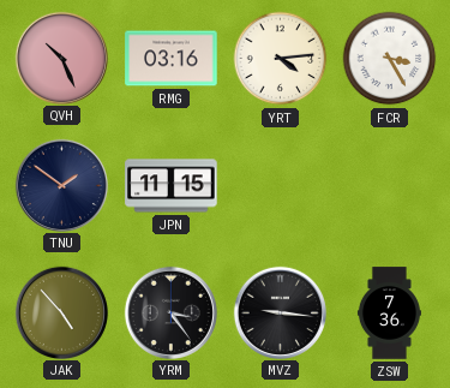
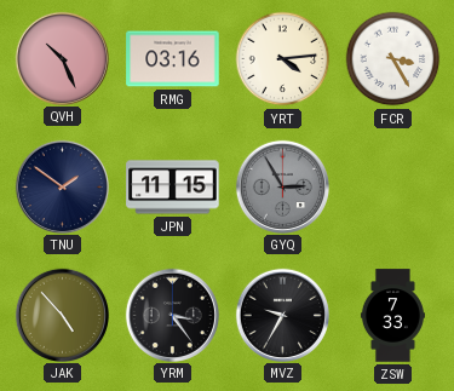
GYQ: none -> 2:55
MVZ: 9:16 -> 9:35
ZSW: 7:36 -> 7:33
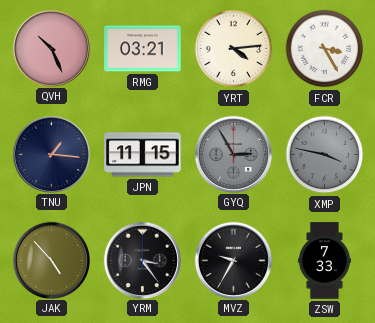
RMG: 03:16 -> 03:21
TNU: 1:51 -> 1:16
XMP: none -> 3:47
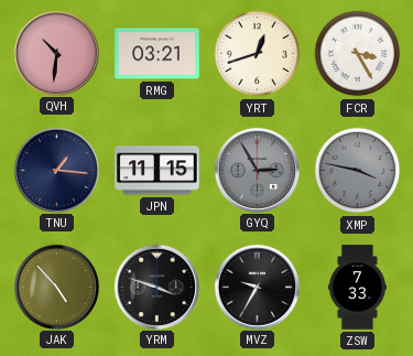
QVH: 10:26 -> 10:31
YRT: 4:14 -> 12:42
YRM: 3:24 -> 3:48
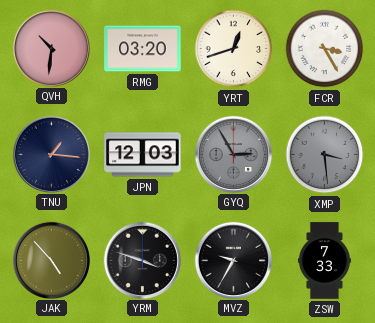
RMG: 03:21 -> 03:20
JPN: 11:15 -> 12:03
XMP: 3:47 -> 3:29
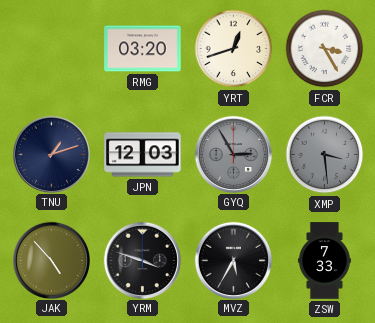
QVH: 10:31 -> none
TNU: 1:16 -> 1:12
MVZ: 9:35 -> 5:35
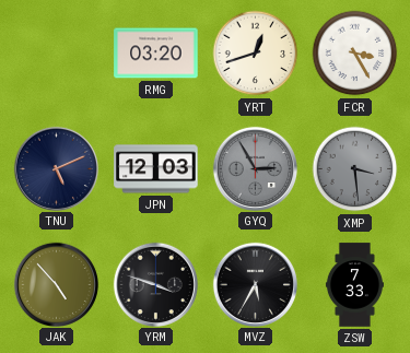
TNU: 1:12 -> 5:11
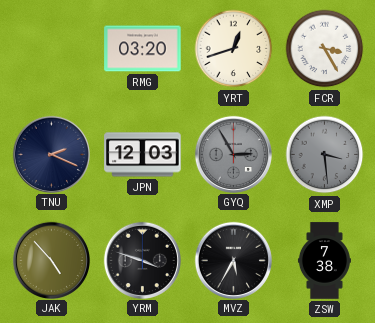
TNU: 5:11 -> 2:19
ZSW: 7:33 -> 7:38
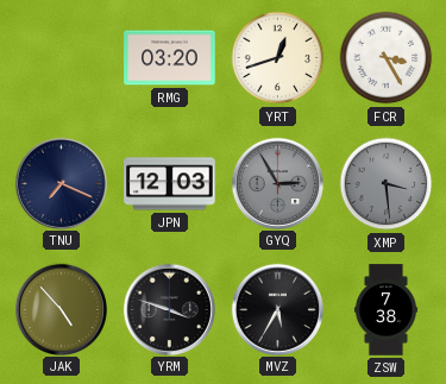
TNU: 2:19 -> 7:19
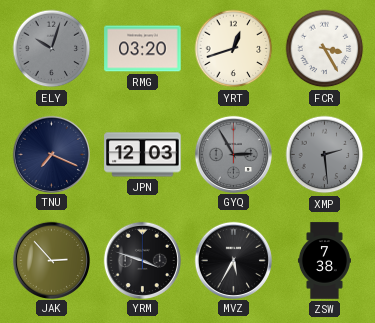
ELY: none -> 10:03
XMP: 3:29 -> 2:29
JAK: 4:53 -> 2:53
